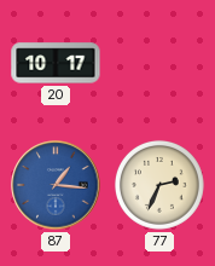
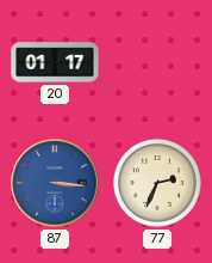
20: 10:17 -> 01:17
87: 1:16 -> 3:16
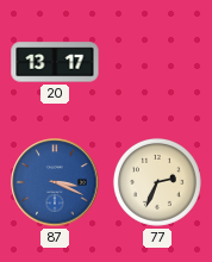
20: 01:17 -> 13:17
87: 3:16 -> 3:19
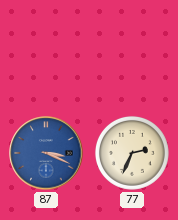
20: 13:17 -> none
